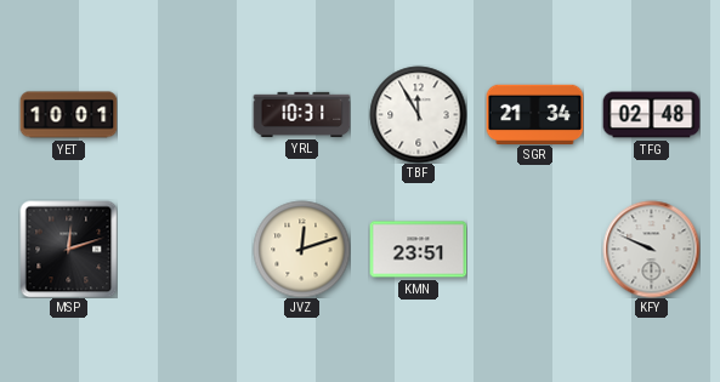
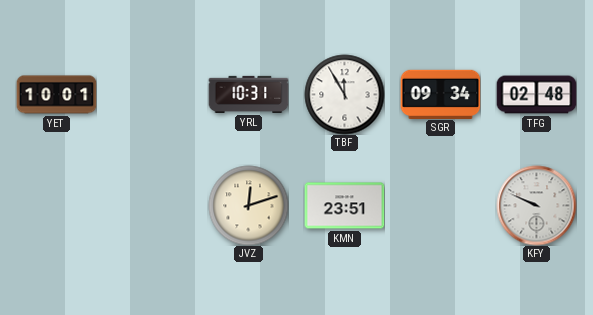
SGR: 21:34 -> 09:34
MSP: 12:12 -> none
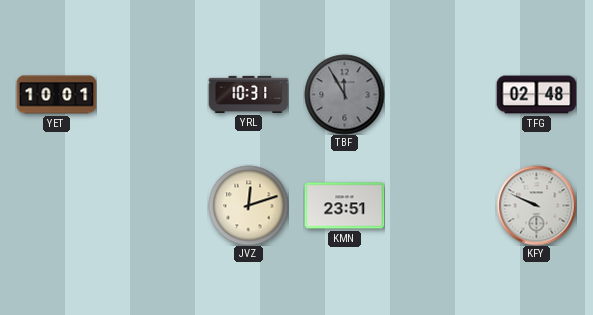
TBF dial: white -> grey
SGR: 09:34 -> none
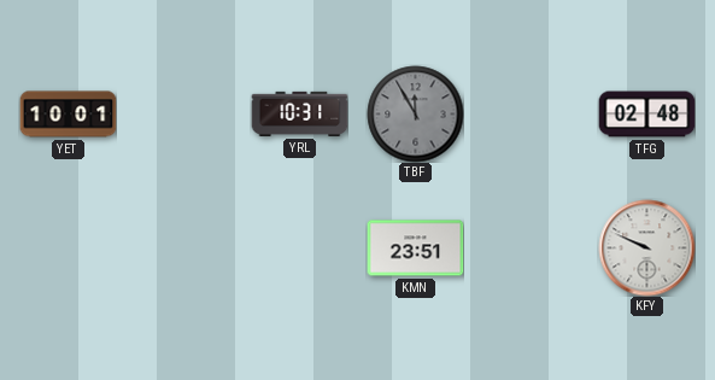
JVZ: 12:12 -> none
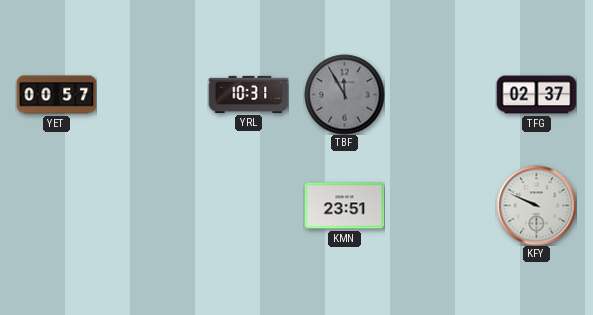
YET: 10:01 -> 00:57
TFG: 02:48 -> 02:37
